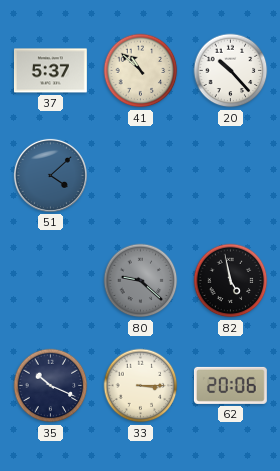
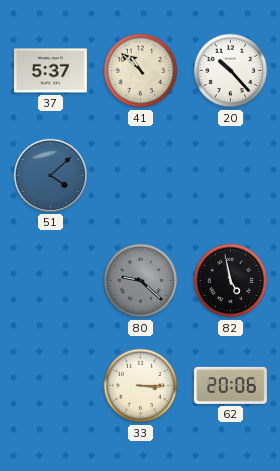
35: 10:19 -> none
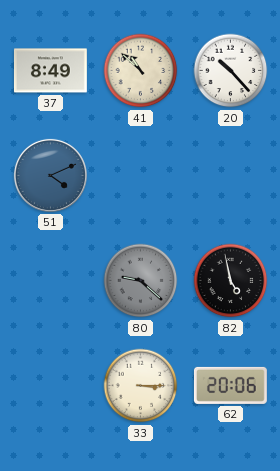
37: 5:37 -> 8:49
51: 4:08 -> 4:11
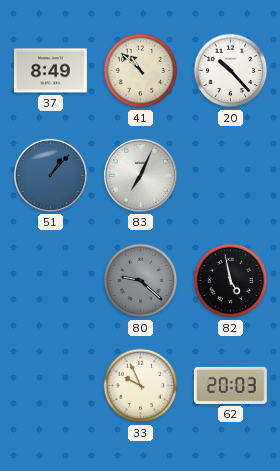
51: 4:11 -> 1:07
83: none -> 7:04
33: 3:15 -> 9:56
62: 20:06 -> 20:03
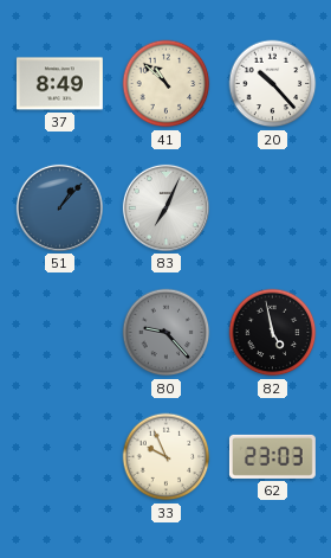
80: 9:22 -> 9:23
62: 20:03 -> 23:03
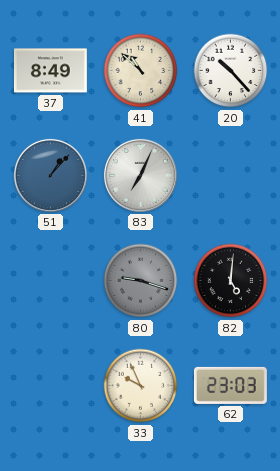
80: 9:23 -> 9:18
82: 4:58 -> 5:01
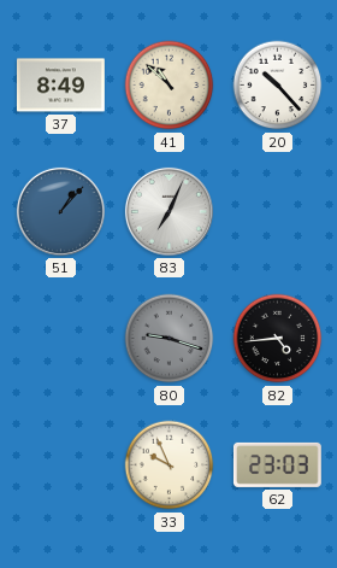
82: 5:01 -> 4:44
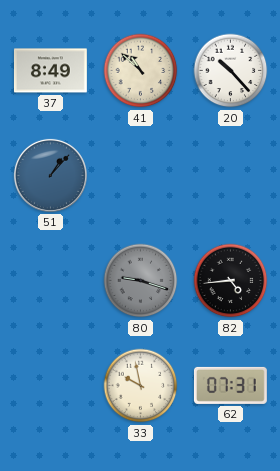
83: 7:04 -> none
33: 9:56 -> 9:58
62: 23:03 -> 07:31
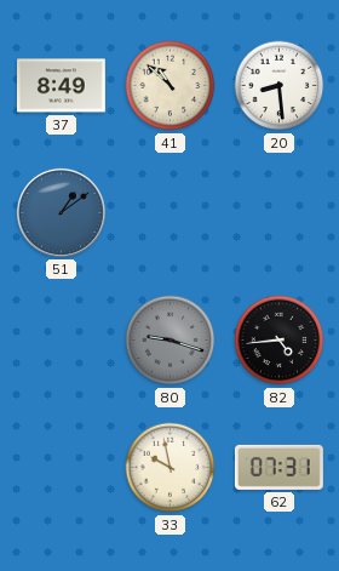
20: 10:23 -> 8:29
51: 1:07 -> 1:09
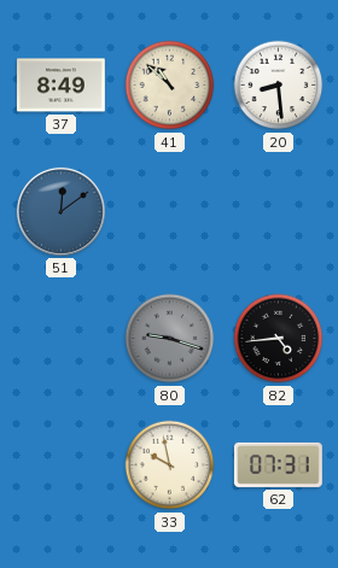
51: 1:09 -> 12:09
